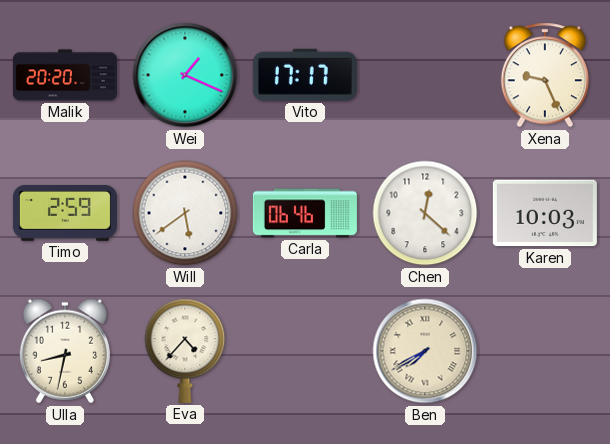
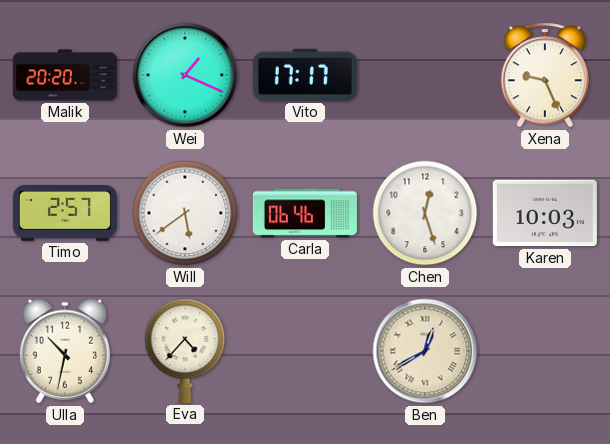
Timo: 2:59 -> 2:57
Chen: 12:22 -> 12:27
Ulla: 8:32 -> 10:32
Ben: 7:40 -> 12:40
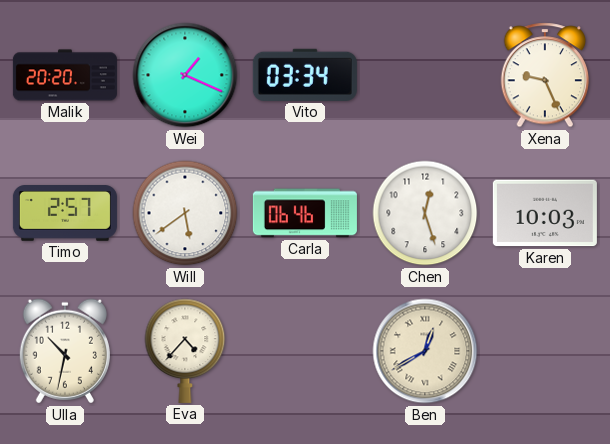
Vito: 17:17 -> 03:34
